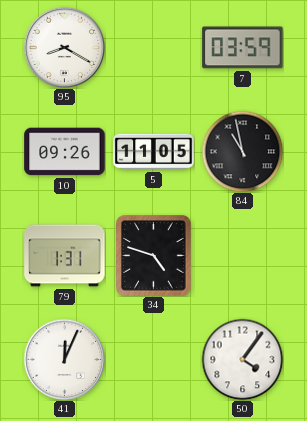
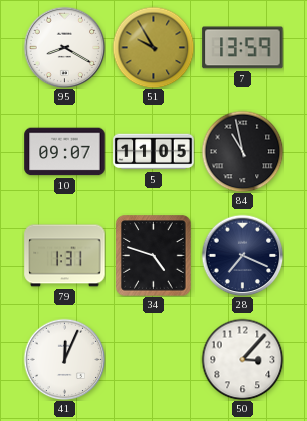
51: none -> 9:55
7: 03:59 -> 13:59
10: 09:26 -> 09:07
28: none -> 7:19
50: 4:06 -> 3:07
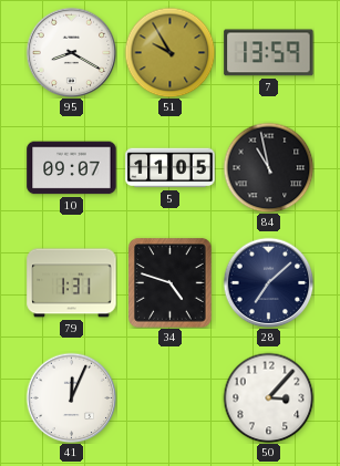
28: 7:19 -> 7:08
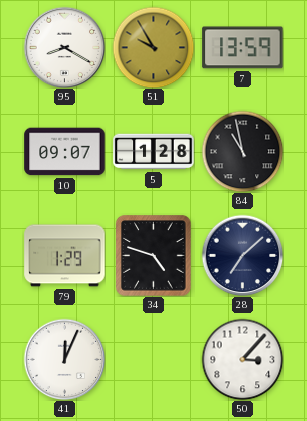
5: 11:05 -> 1:28
79: 1:31 -> 1:29
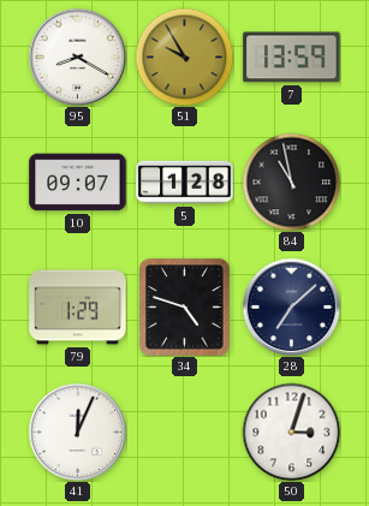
50: 3:07 -> 3:03
